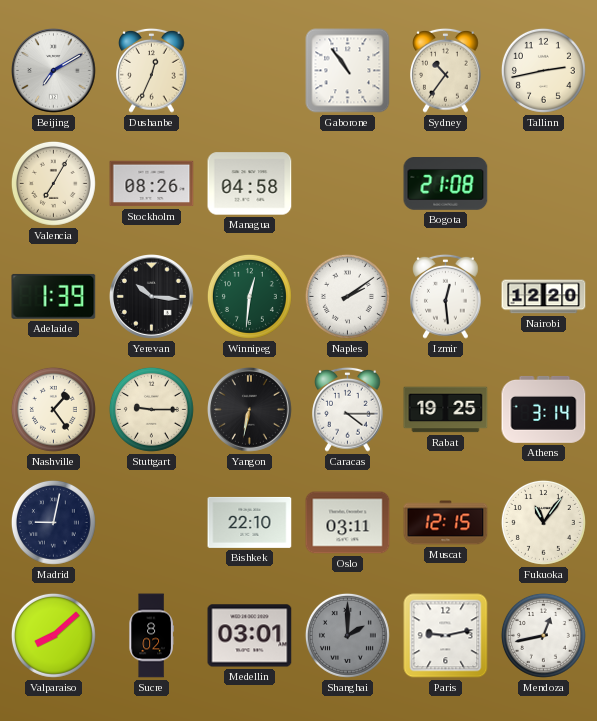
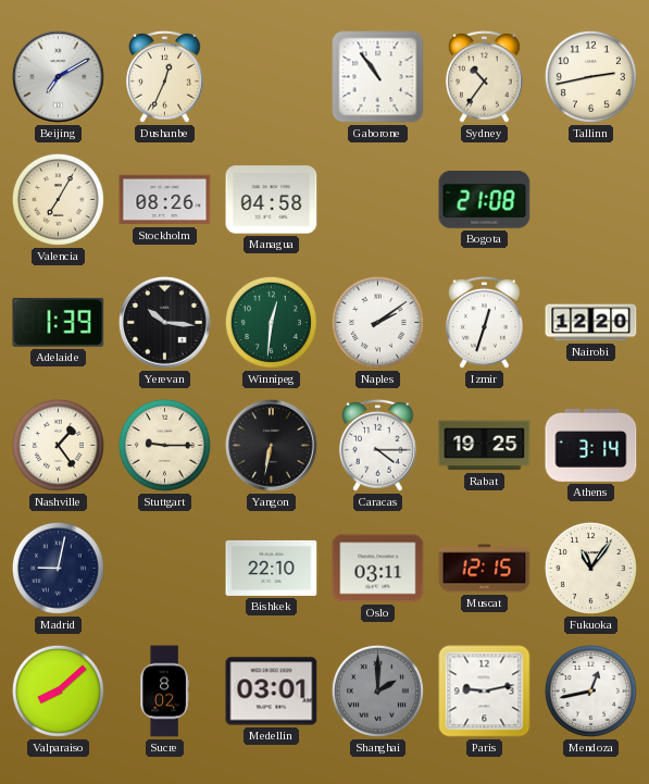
Izmir: 12:29 -> 12:33
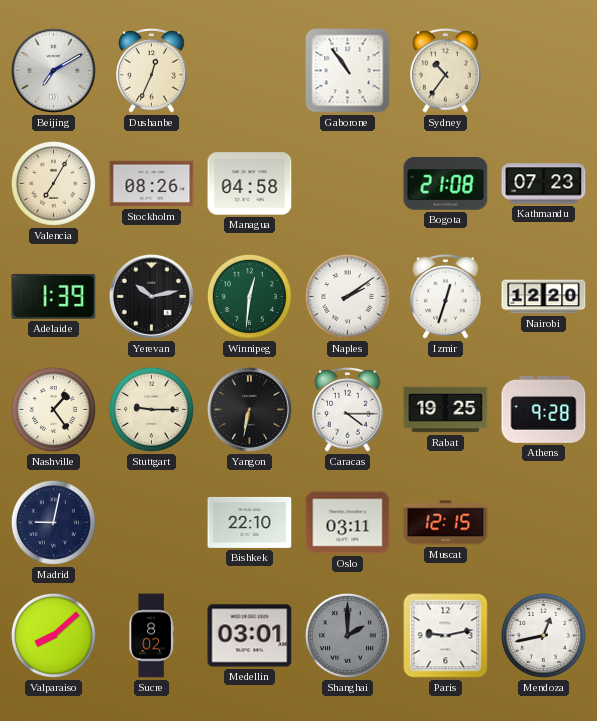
Tallinn: 2:43 -> none
Kathmandu: none -> 07:23
Yerevan: 10:16 -> 10:13
Athens: 3:14 -> 9:28
Fukuoka: 11:06 -> none
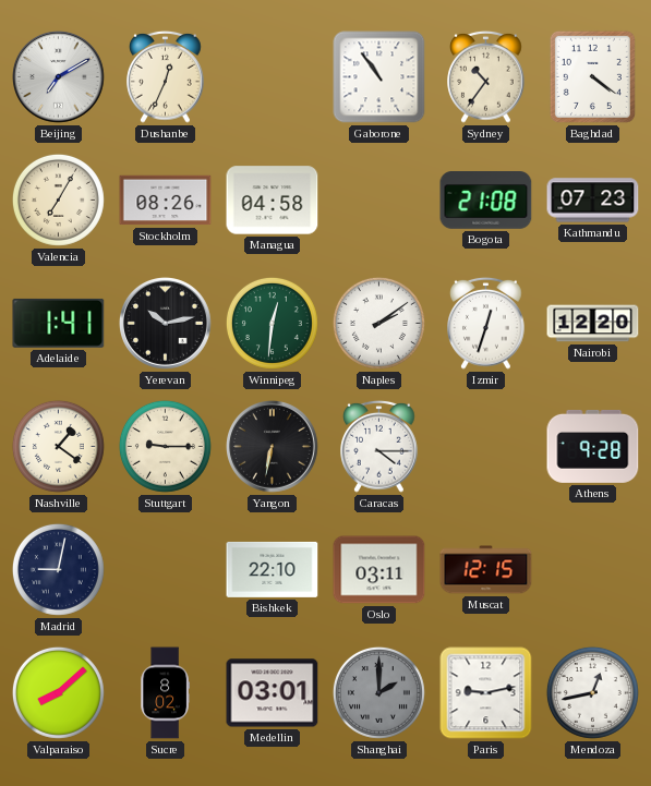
Baghdad: none -> 4:21
Adelaide: 1:39 -> 1:41
Nashville: 1:24 -> 1:21
Rabat: 19:25 -> none
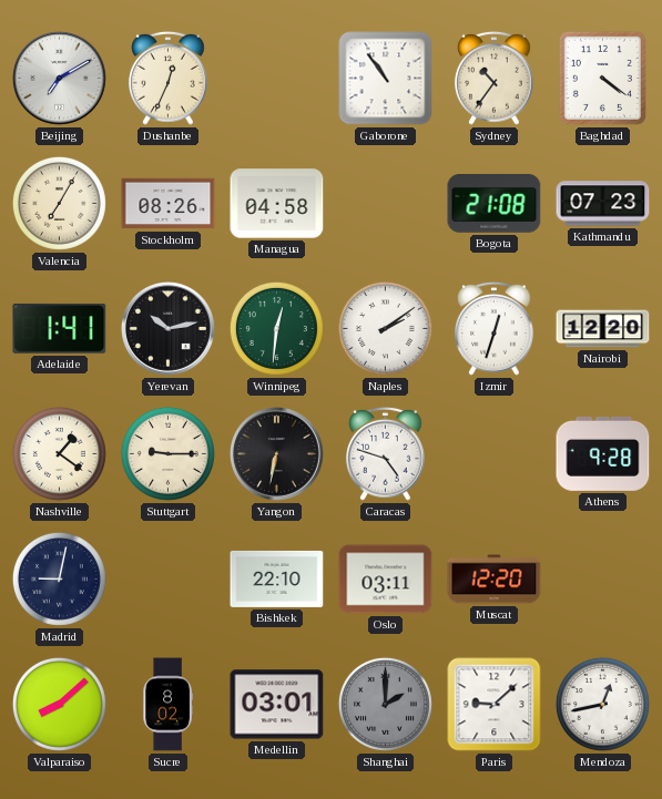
Caracas: 4:15 -> 4:48
Muscat: 12:15 -> 12:20
Paris: 9:13 -> 9:08
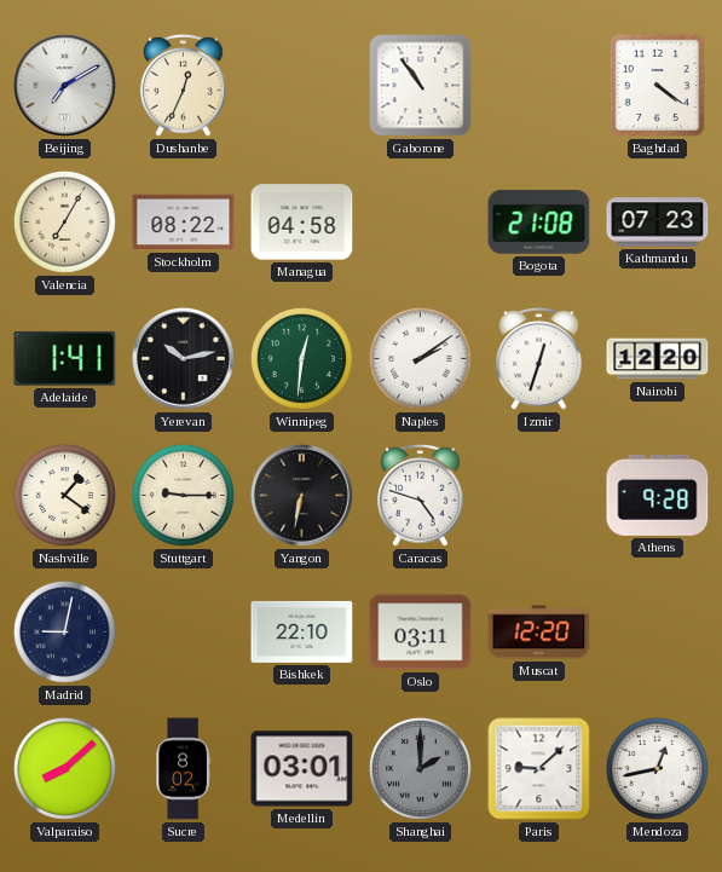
Sydney: 10:36 -> none
Stockholm: 08:26 -> 08:22
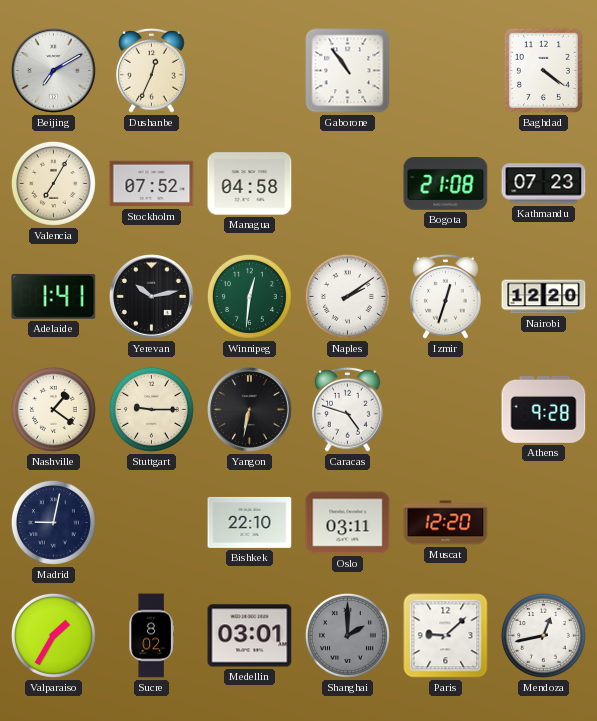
Stockholm: 08:22 -> 07:52
Valparaiso: 8:08 -> 1:35
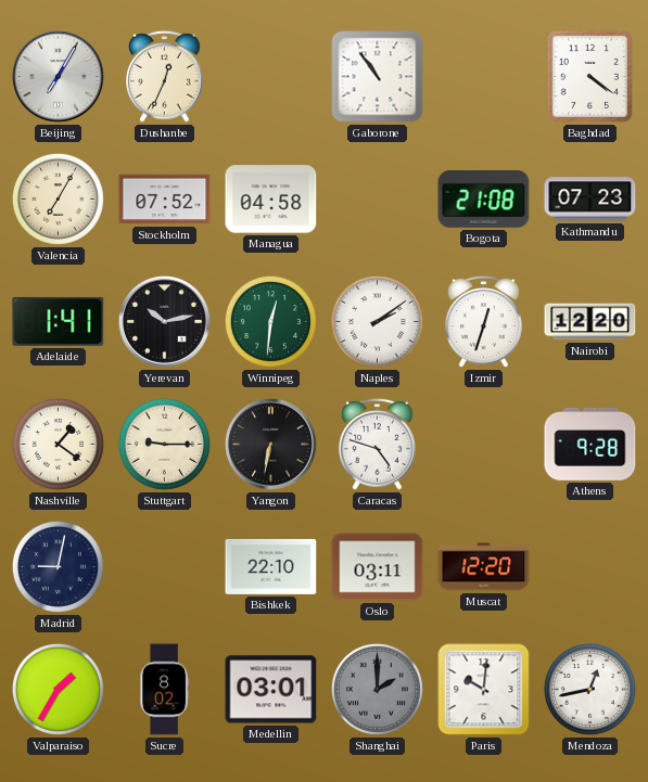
Beijing: 7:10 -> 7:05
Paris: 9:08 -> 10:01
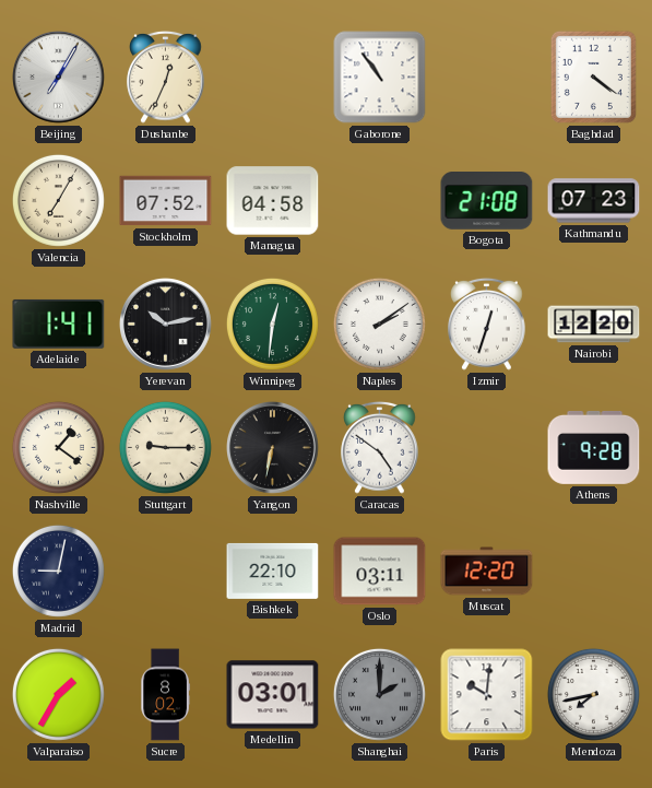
Caracas: 4:48 -> 4:51
Mendoza: 12:43 -> 7:43
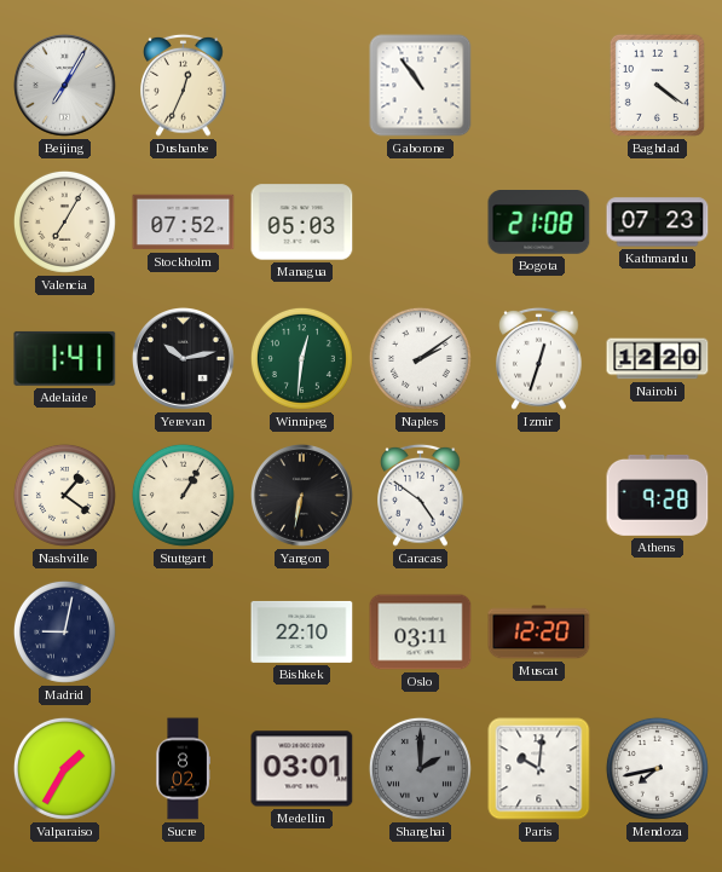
Managua: 04:58 -> 05:03
Stuttgart: 9:15 -> 1:05
